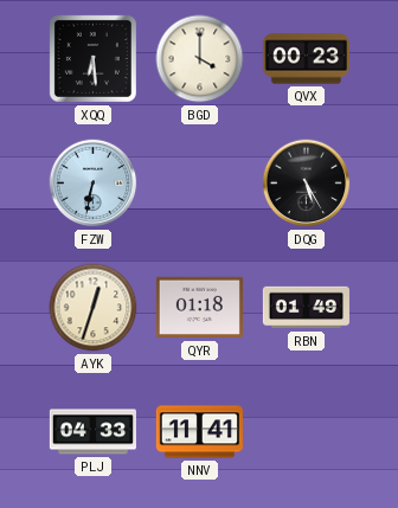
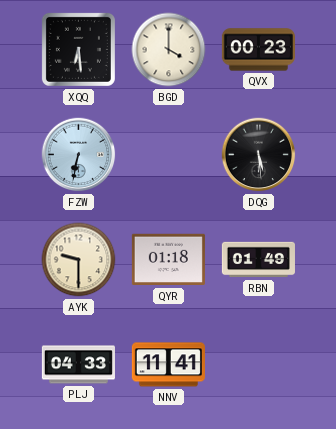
DQG: 5:25 -> 5:29
AYK: 12:33 -> 9:30
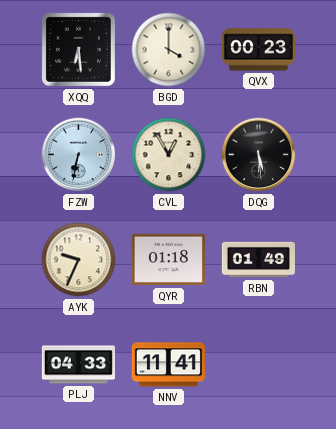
CVL: none -> 12:55
AYK: 9:30 -> 9:34
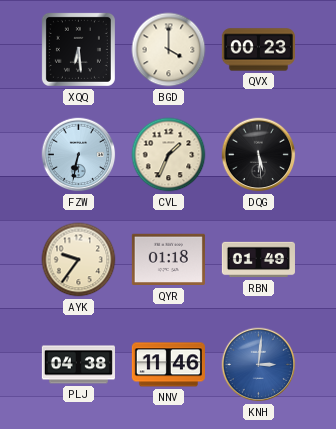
CVL: 12:55 -> 1:34
AYK: 9:34 -> 9:36
PLJ: 04:33 -> 04:38
NNV: 11:41 -> 11:46
KNH: none -> 3:01
